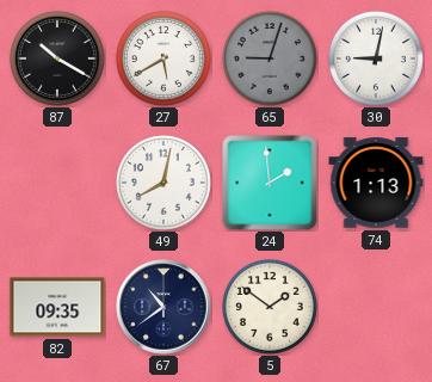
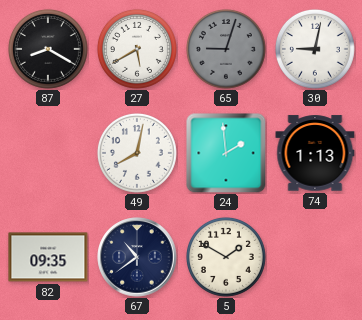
87: 10:20 -> 8:20
5: 1:51 -> 1:50
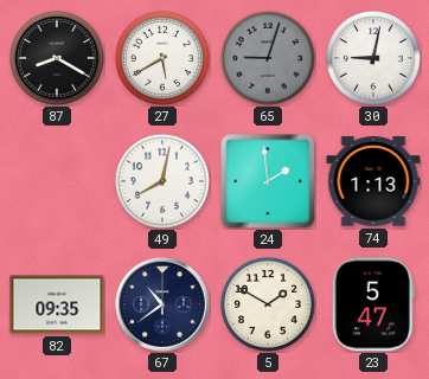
23: none -> 5:47
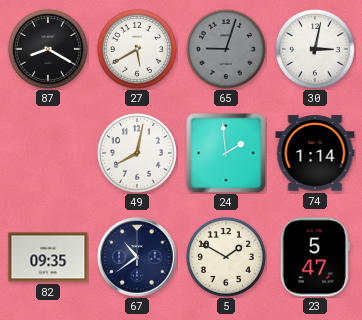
30: 9:02 -> 3:02
74: 1:13 -> 1:14
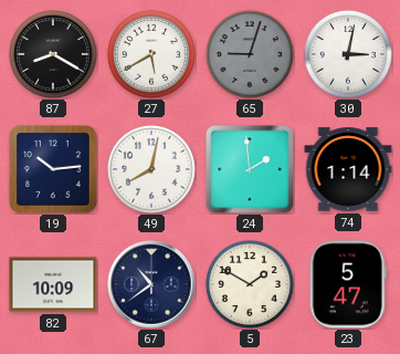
19: none -> 10:14
82: 09:35 -> 10:09
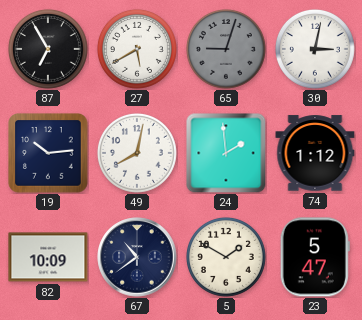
87: 8:20 -> 6:55
74: 1:14 -> 1:12
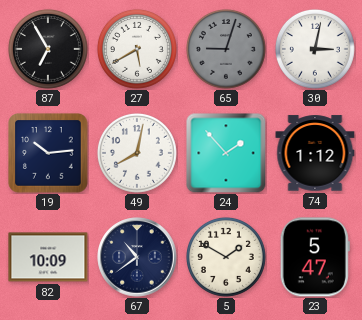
24: 1:59 -> 1:53
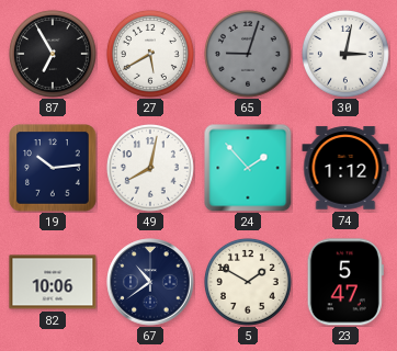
82: 10:09 -> 10:06
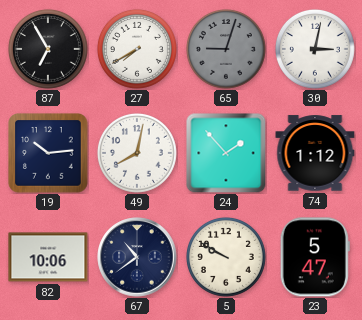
27: 5:40 -> 7:40
5: 1:50 -> 9:50
